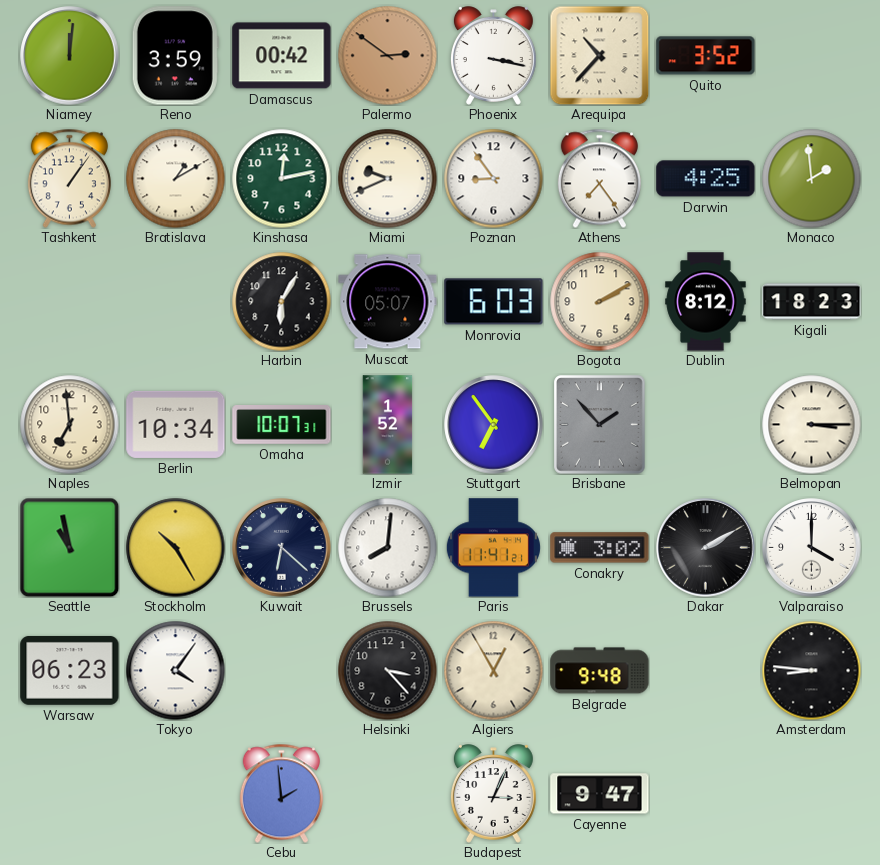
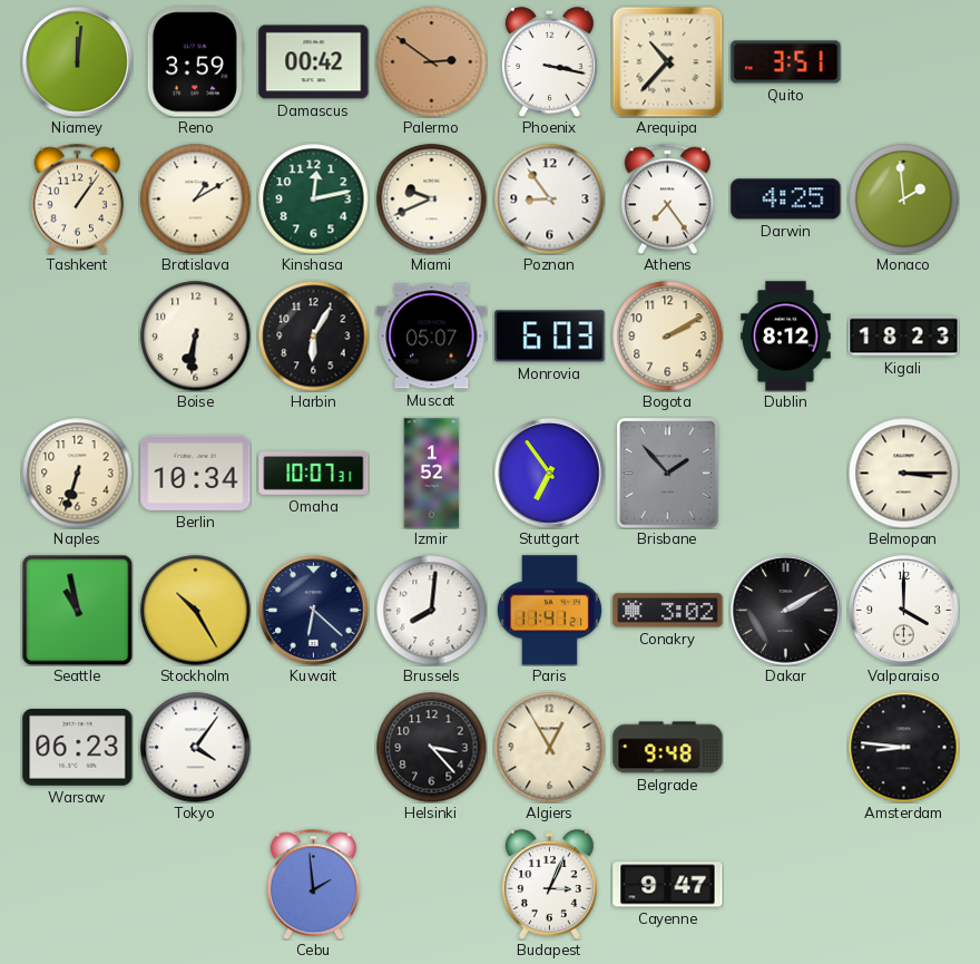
Quito: 3:52 -> 3:51
Boise: none -> 6:31
Naples: 6:59 -> 6:33
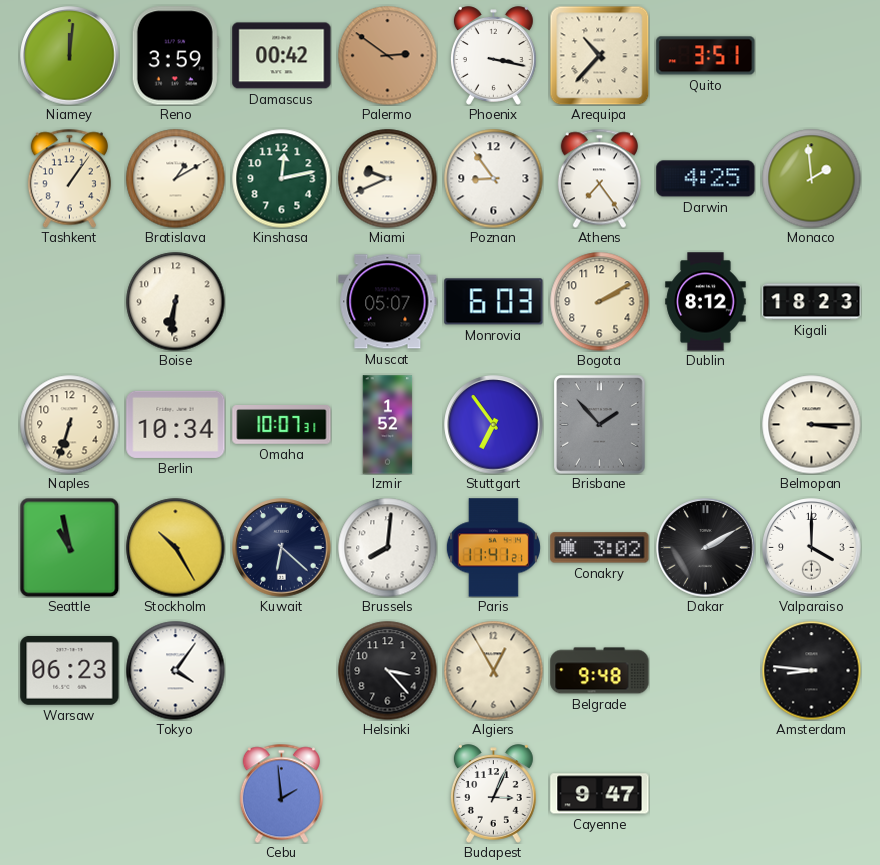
Harbin: 6:05 -> none
